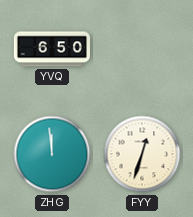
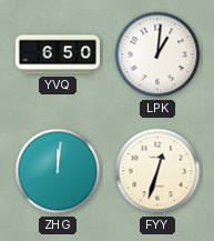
LPK: none -> 1:01
ZHG: 11:59 -> 12:01
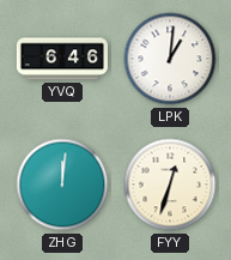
YVQ: 6:50 -> 6:46
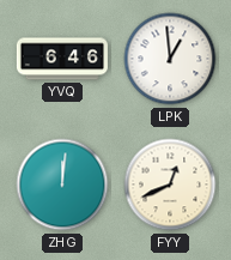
LPK: 1:01 -> 12:59
FYY: 12:33 -> 12:41
